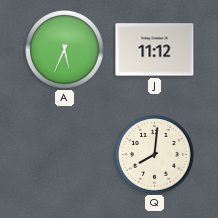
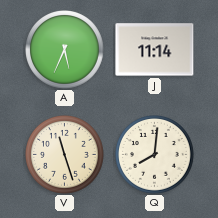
J: 11:12 -> 11:14
V: none -> 11:27
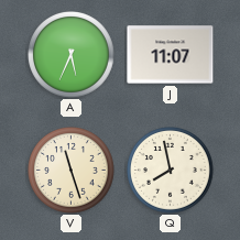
J: 11:14 -> 11:07
Q: 8:01 -> 7:58
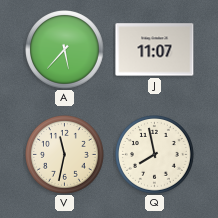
A: 5:34 -> 5:37
V: 11:27 -> 11:32
